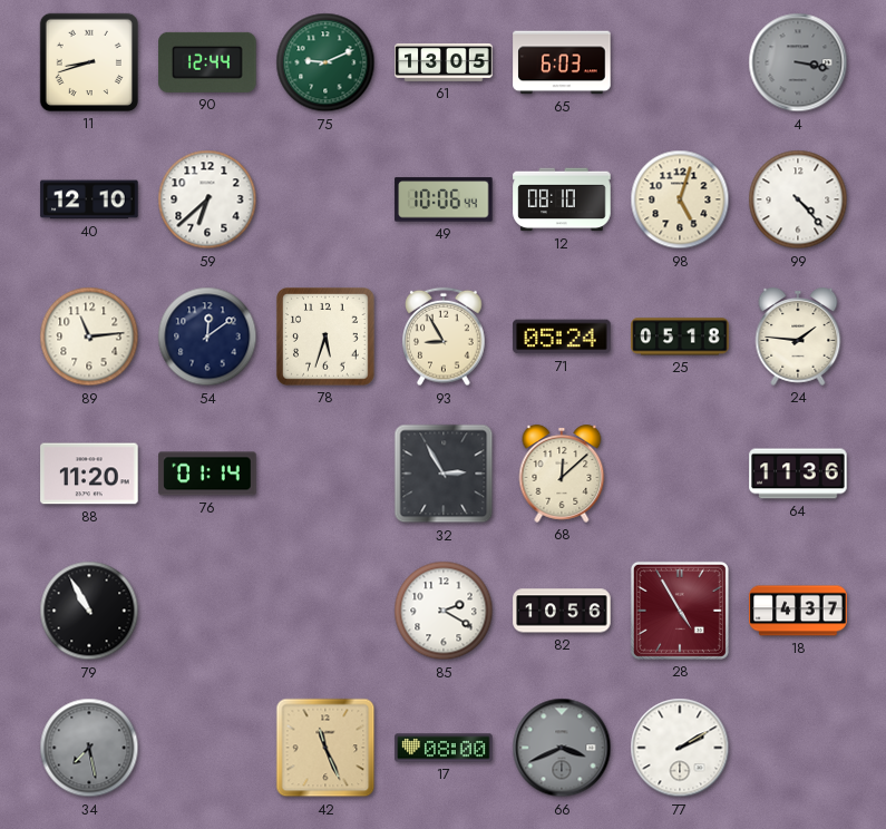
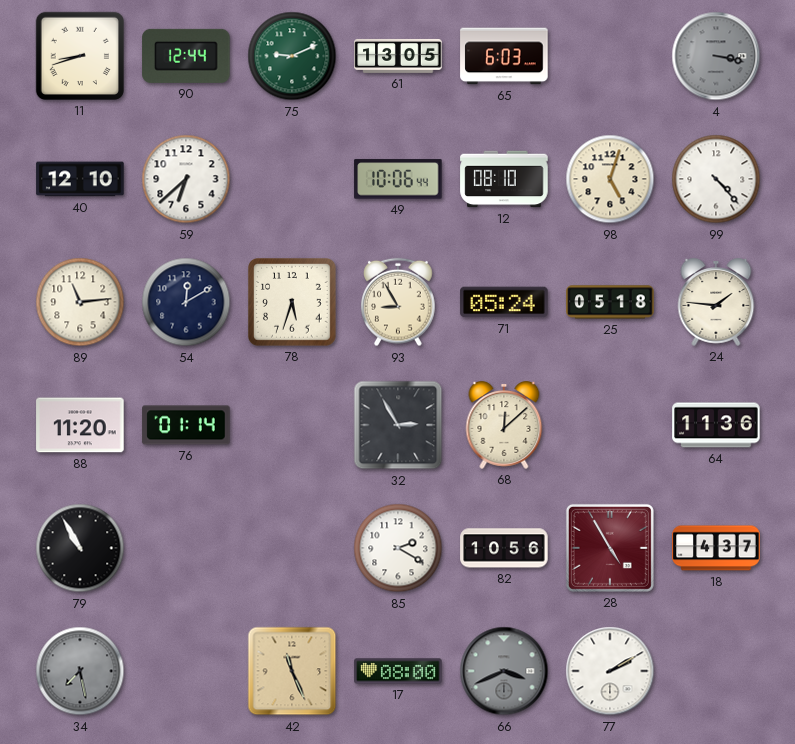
54: 12:09 -> 12:10
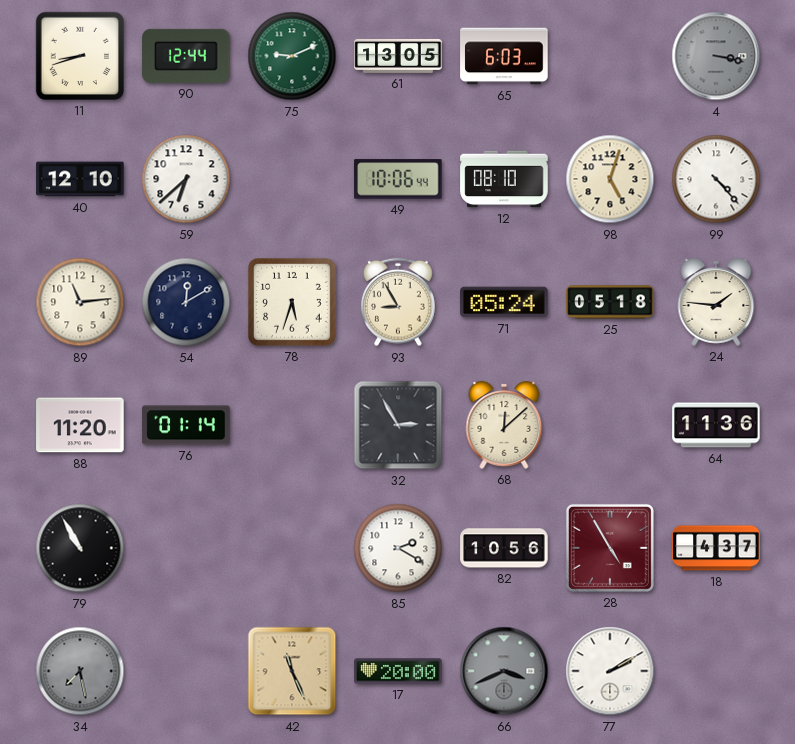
17: 08:00 -> 20:00
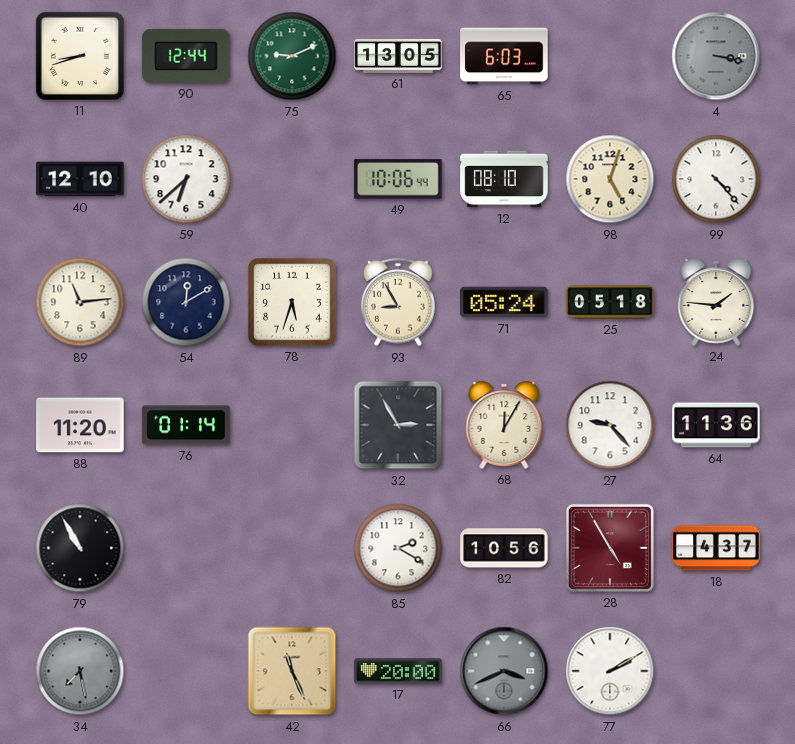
68: 12:08 -> 12:05
27: none -> 9:23
